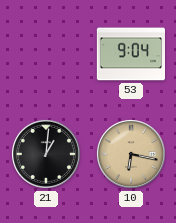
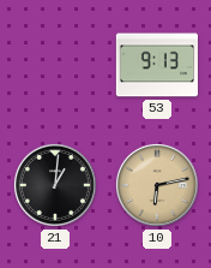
53: 9:04 -> 9:13
10: 6:17 -> 6:13
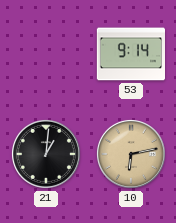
53: 9:13 -> 9:14
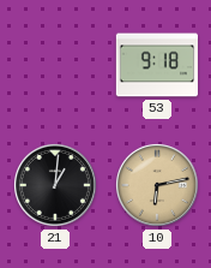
53: 9:14 -> 9:18
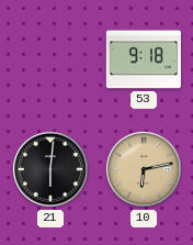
21: 1:01 -> 6:01
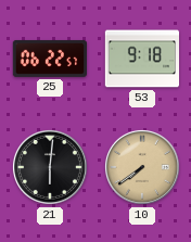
25: none -> 06:22
10: 6:13 -> 7:39
